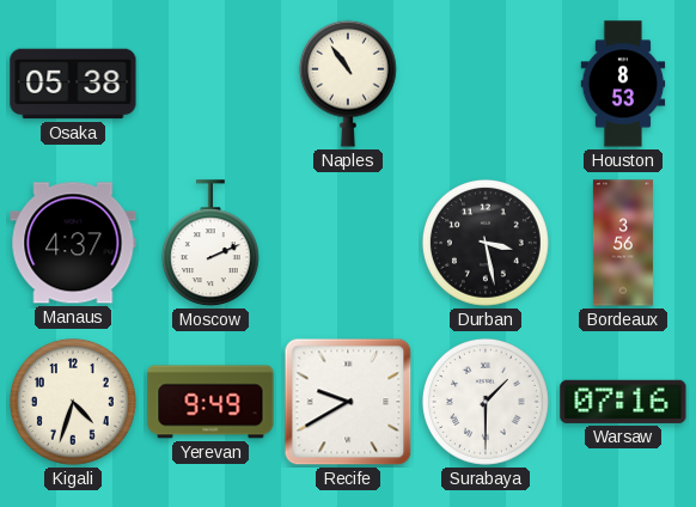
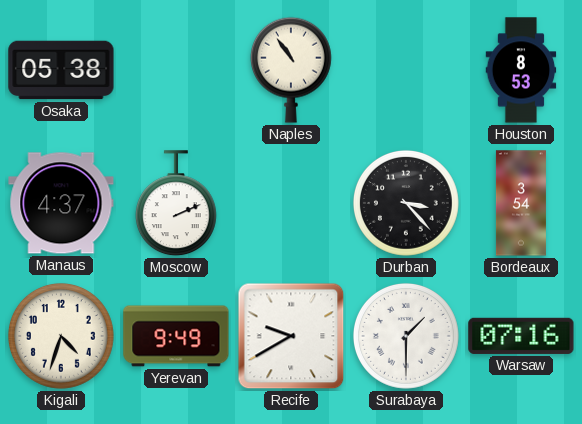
Durban: 3:28 -> 3:23
Bordeaux: 3:56 -> 3:54
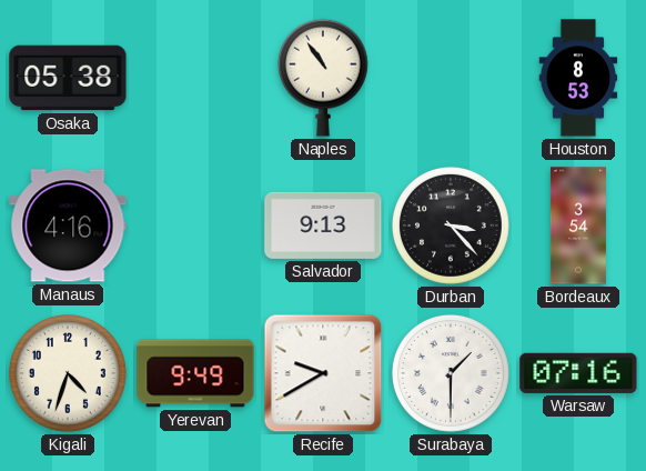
Manaus: 4:37 -> 4:16
Moscow: 2:11 -> none
Salvador: none -> 9:13
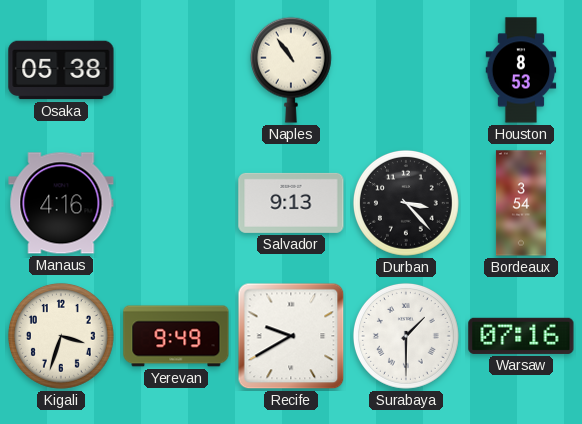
Kigali: 4:33 -> 3:33
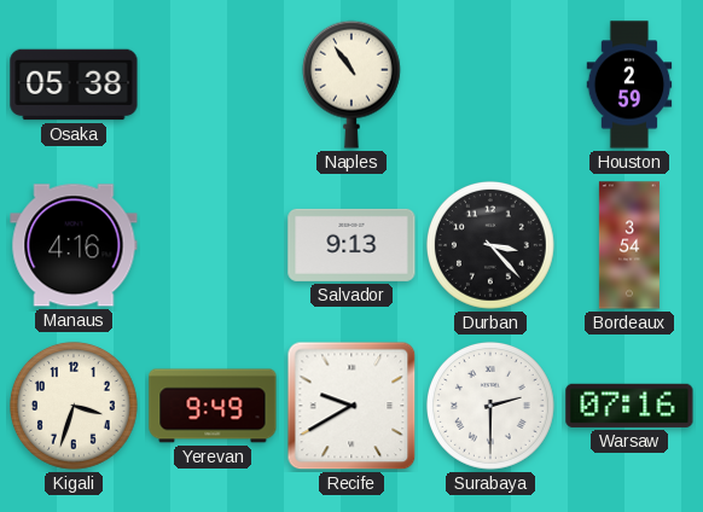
Houston: 8:53 -> 2:59
Surabaya: 1:30 -> 2:30
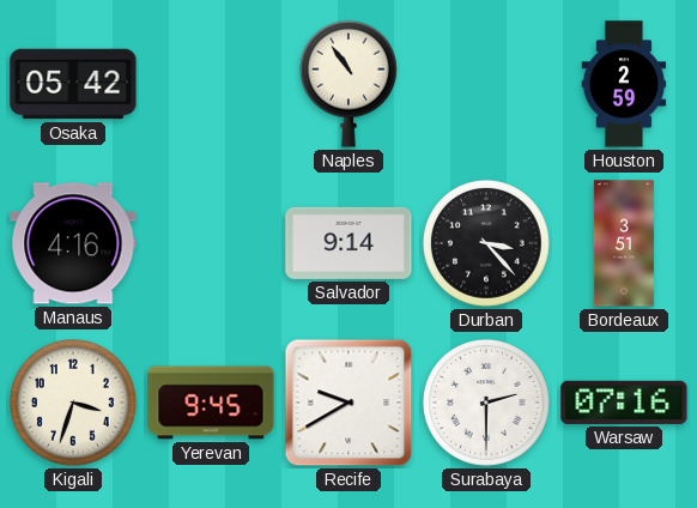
Osaka: 05:38 -> 05:42
Salvador: 9:13 -> 9:14
Bordeaux: 3:54 -> 3:51
Yerevan: 9:49 -> 9:45
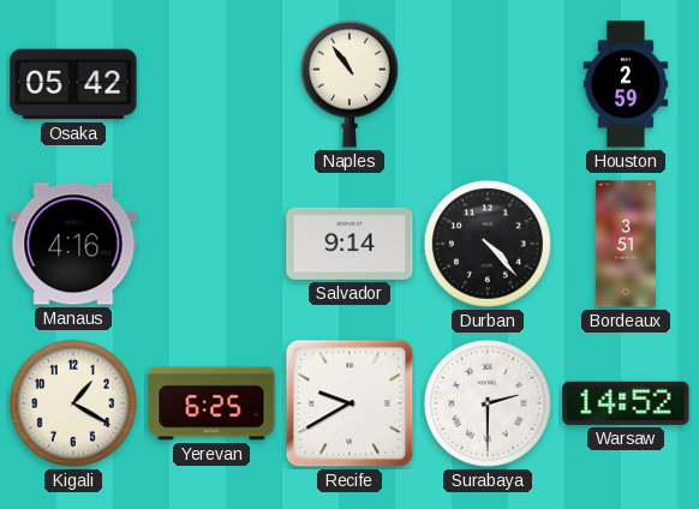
Durban: 3:23 -> 4:23
Kigali: 3:33 -> 1:20
Yerevan: 9:45 -> 6:25
Warsaw: 07:16 -> 14:52
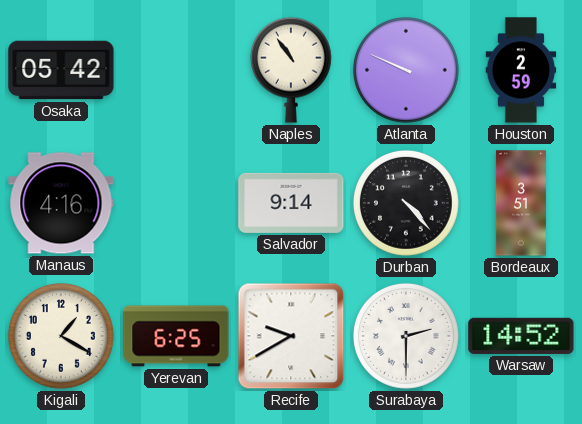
Atlanta: none -> 9:49
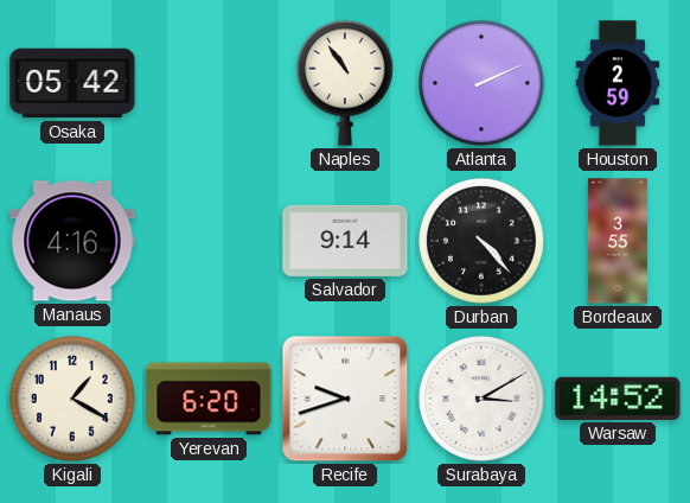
Atlanta: 9:49 -> 2:11
Bordeaux: 3:51 -> 3:55
Yerevan: 6:25 -> 6:20
Recife: 9:40 -> 9:42
Surabaya: 2:30 -> 3:10
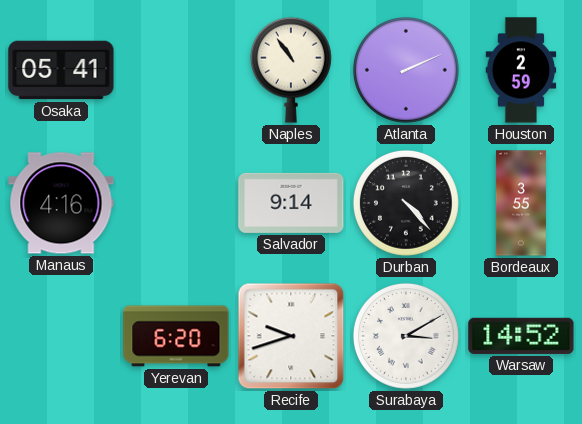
Osaka: 05:42 -> 05:41
Kigali: 1:20 -> none
